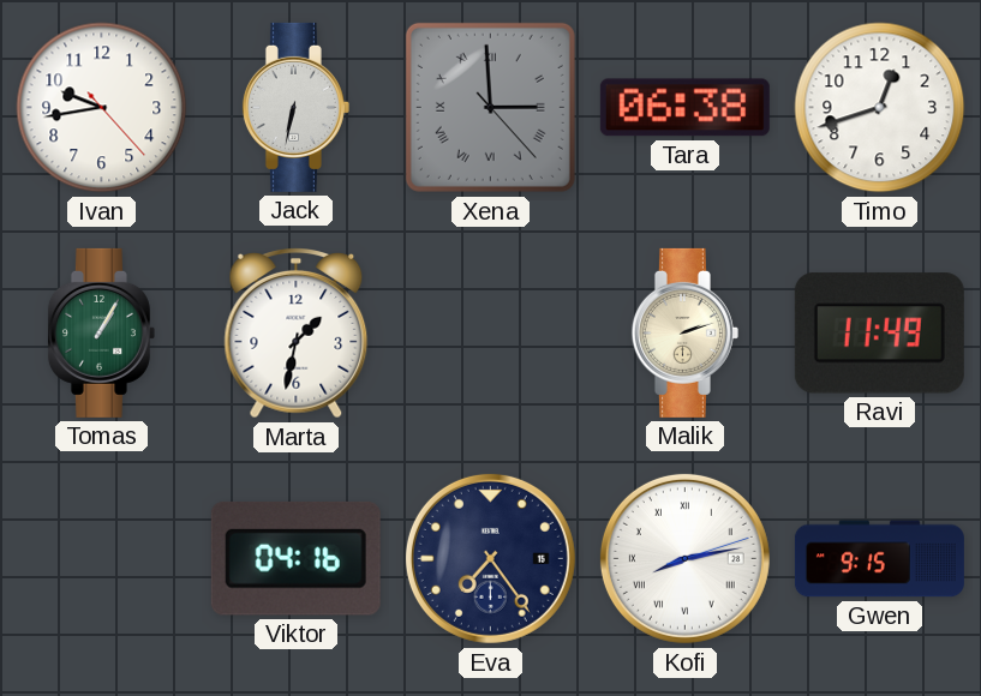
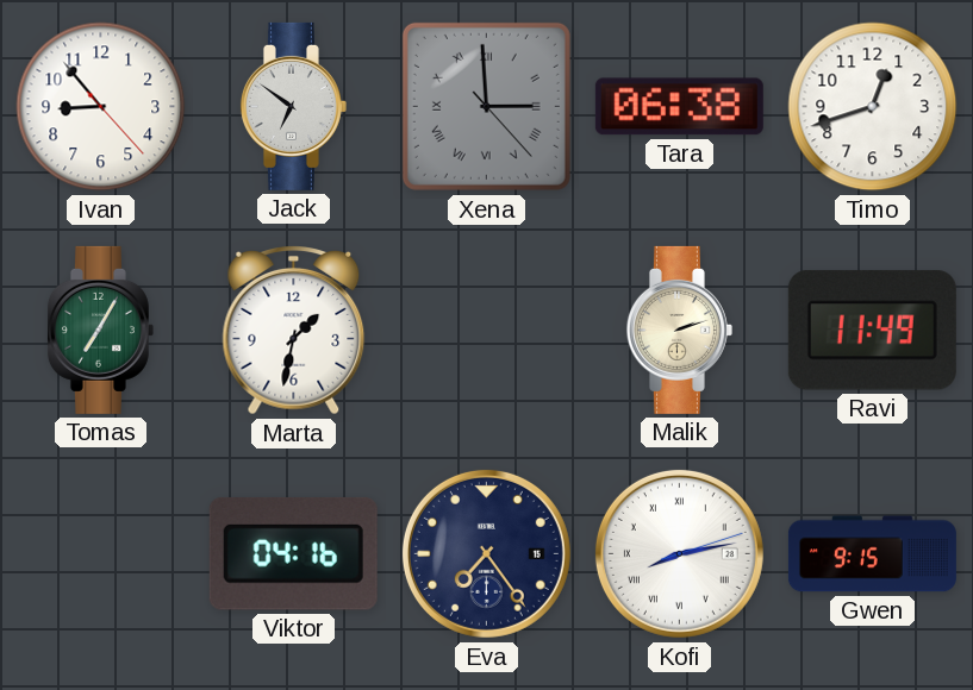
Ivan: 9:43 -> 8:53
Jack: 6:32 -> 6:51
Tomas: 1:05 -> 7:05
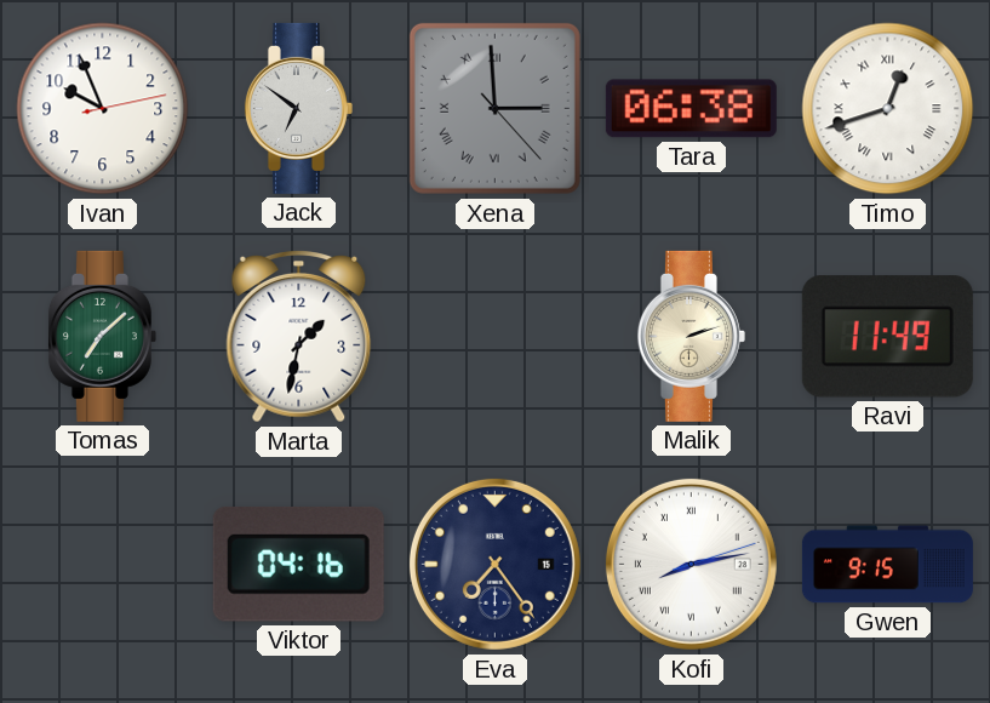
Ivan: 8:53 -> 9:56
Timo numerals: Arabic -> Roman
Tomas: 7:05 -> 7:08
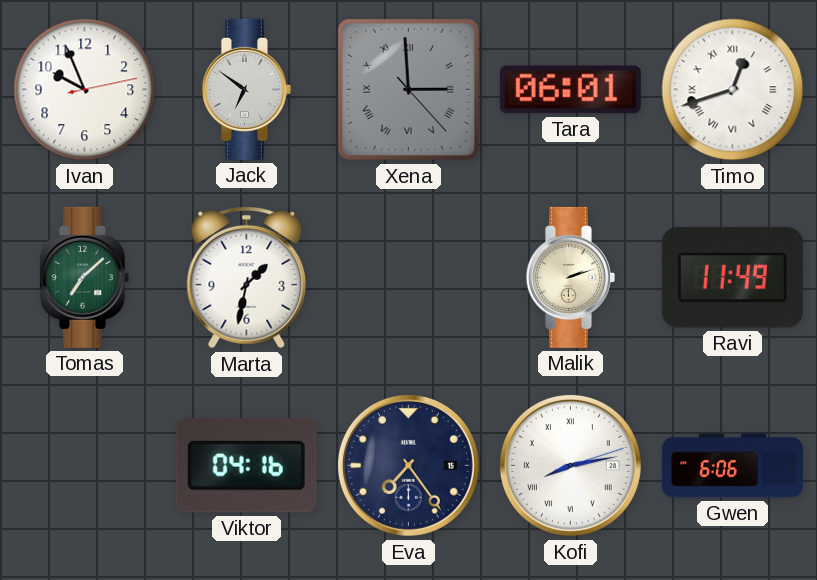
Tara: 06:38 -> 06:01
Gwen: 9:15 -> 6:06
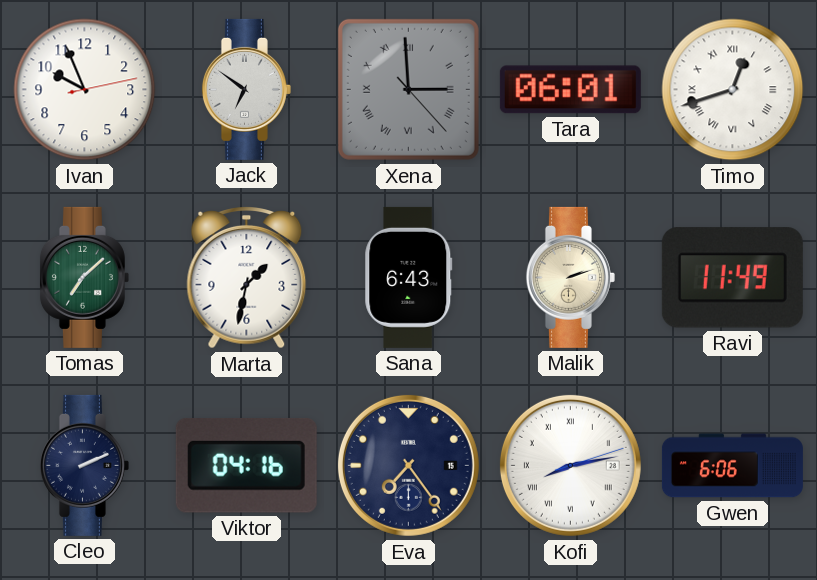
Sana: none -> 6:43
Cleo: none -> 2:11
